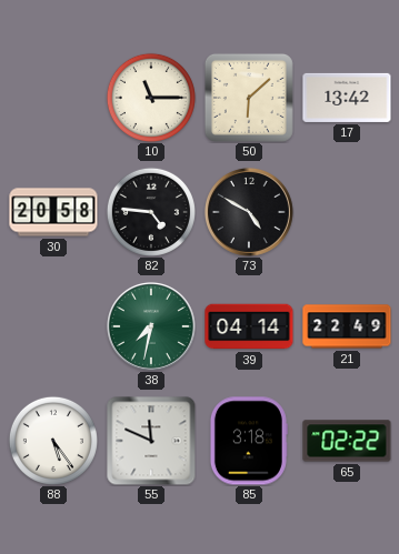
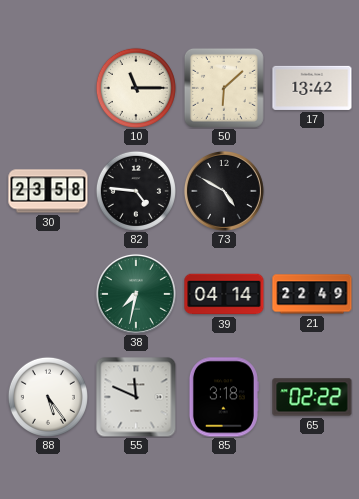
30: 20:58 -> 23:58
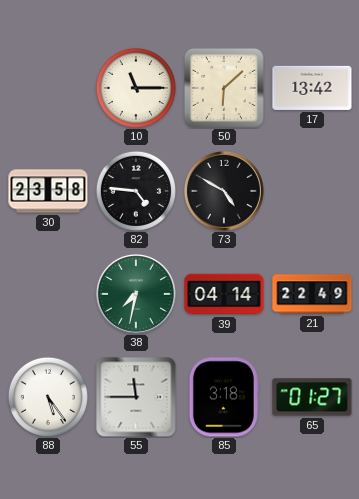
55: 11:49 -> 11:45
65: 02:22 -> 01:27
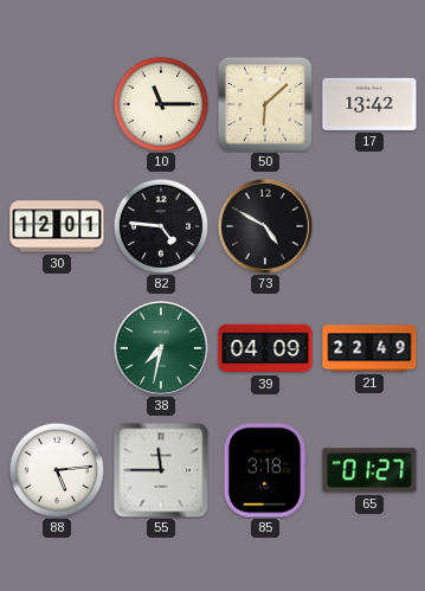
30: 23:58 -> 12:01
39: 04:14 -> 04:09
88: 5:24 -> 5:14
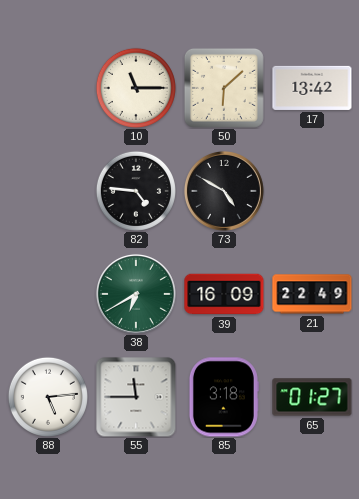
30: 12:01 -> none
38: 7:32 -> 6:40
39: 04:09 -> 16:09
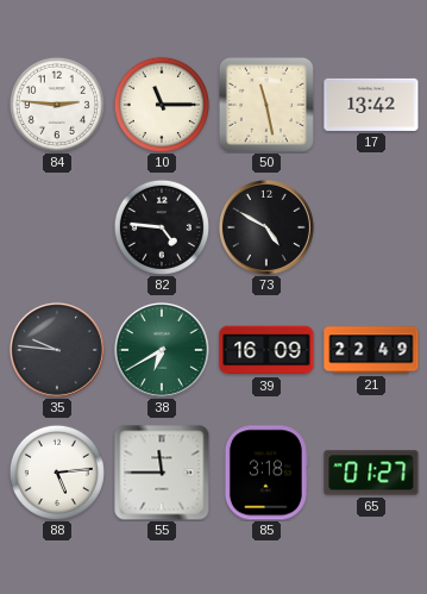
84: none -> 2:46
50: 6:08 -> 11:28
35: none -> 9:46
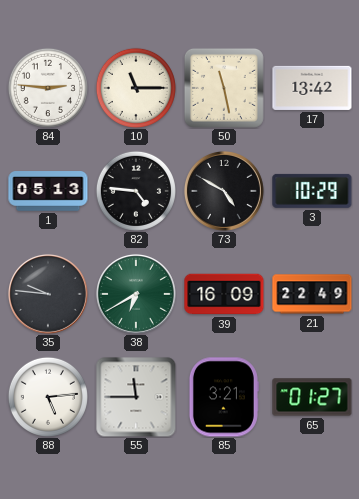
1: none -> 05:13
3: none -> 10:29
85: 3:18 -> 3:21
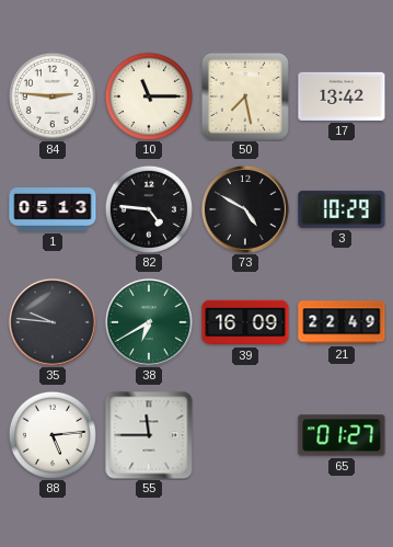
50: 11:28 -> 7:28
85: 3:21 -> none
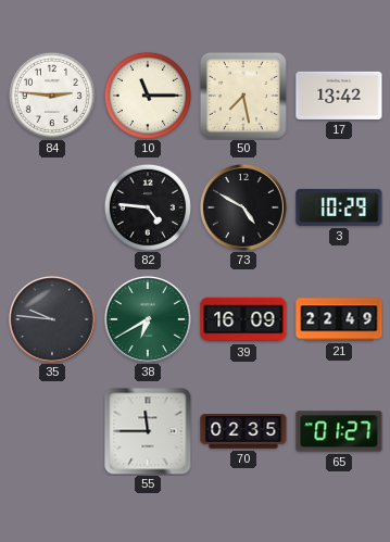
1: 05:13 -> none
88: 5:14 -> none
70: none -> 02:35
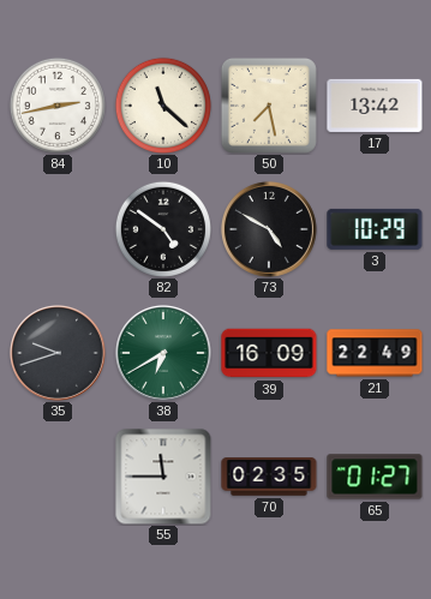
84: 2:46 -> 2:43
10: 11:15 -> 11:22
82: 4:46 -> 4:51
35: 9:46 -> 9:42
